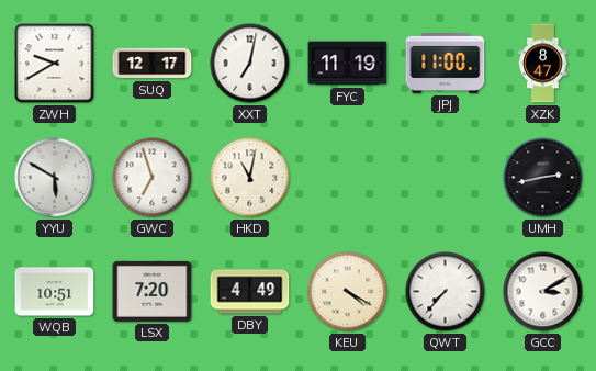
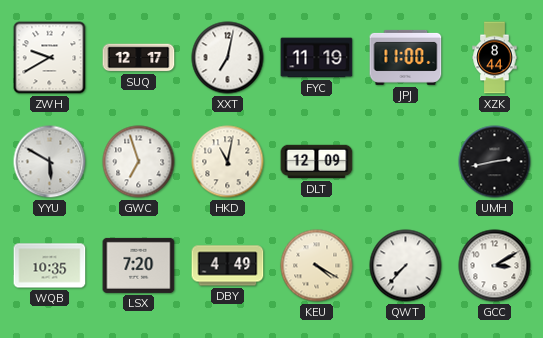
XZK: 8:47 -> 8:44
DLT: none -> 12:09
WQB: 10:51 -> 10:35
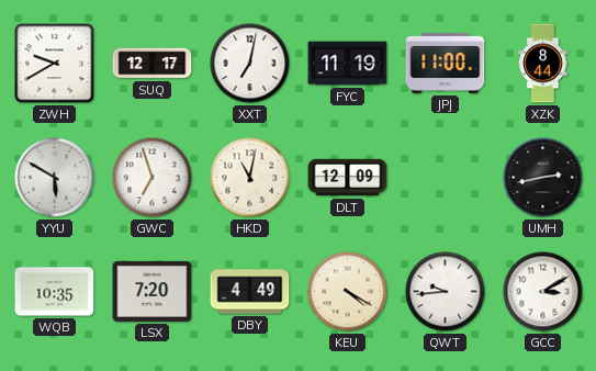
QWT: 7:37 -> 9:44
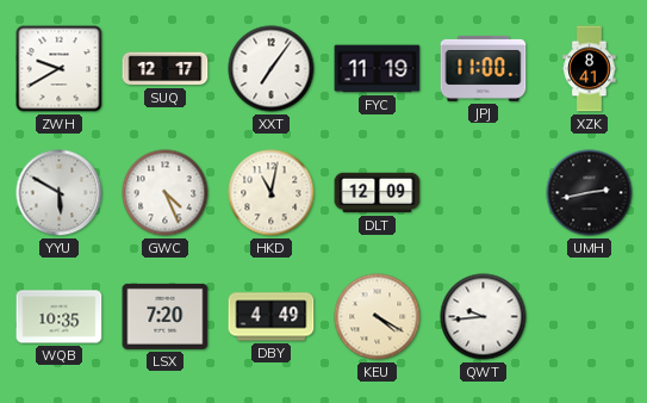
XXT: 7:02 -> 7:06
XZK: 8:44 -> 8:41
GWC: 6:57 -> 4:26
GCC: 3:10 -> none
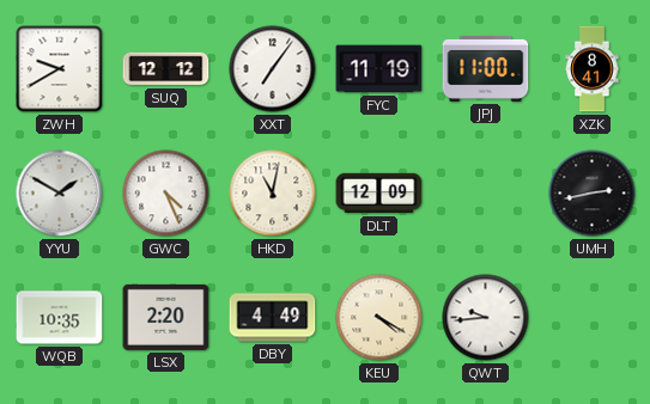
SUQ: 12:17 -> 12:12
YYU: 5:50 -> 1:50
LSX: 7:20 -> 2:20
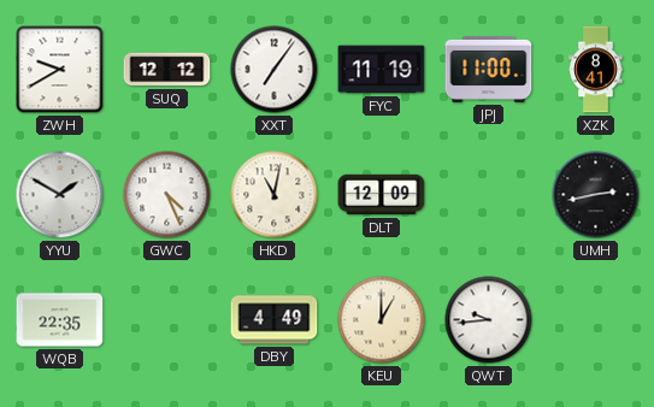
WQB: 10:35 -> 22:35
LSX: 2:20 -> none
KEU: 4:20 -> 1:00
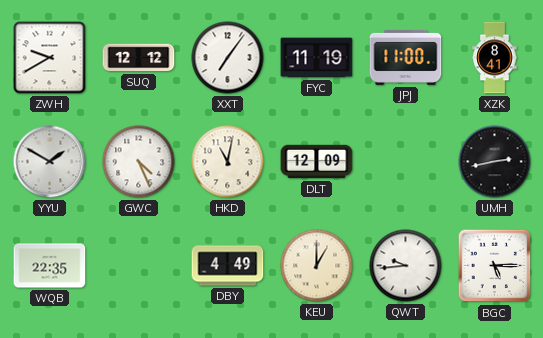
BGC: none -> 5:15
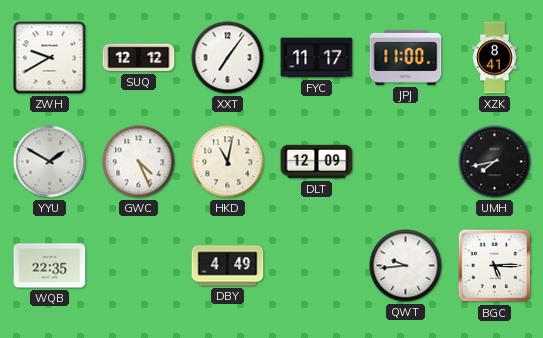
FYC: 11:19 -> 11:17
UMH: 2:43 -> 7:43
KEU: 1:00 -> none
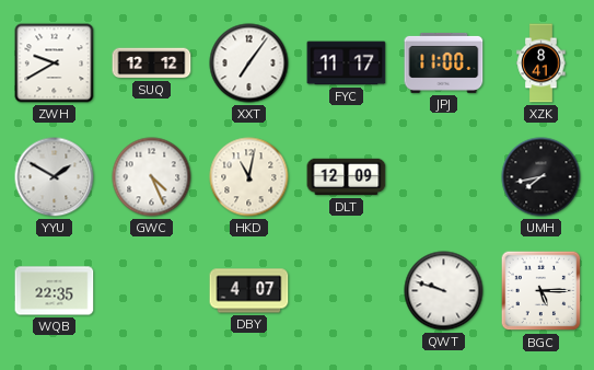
DBY: 4:49 -> 4:07
QWT: 9:44 -> 9:48
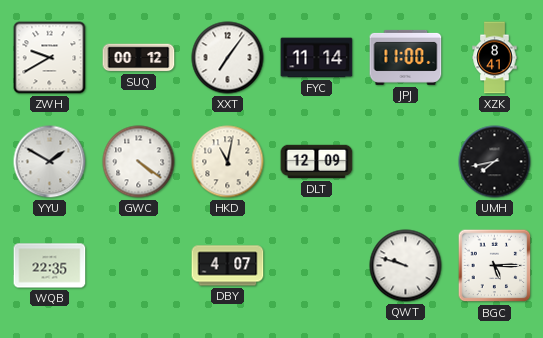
SUQ: 12:12 -> 00:12
FYC: 11:17 -> 11:14
GWC: 4:26 -> 4:21
